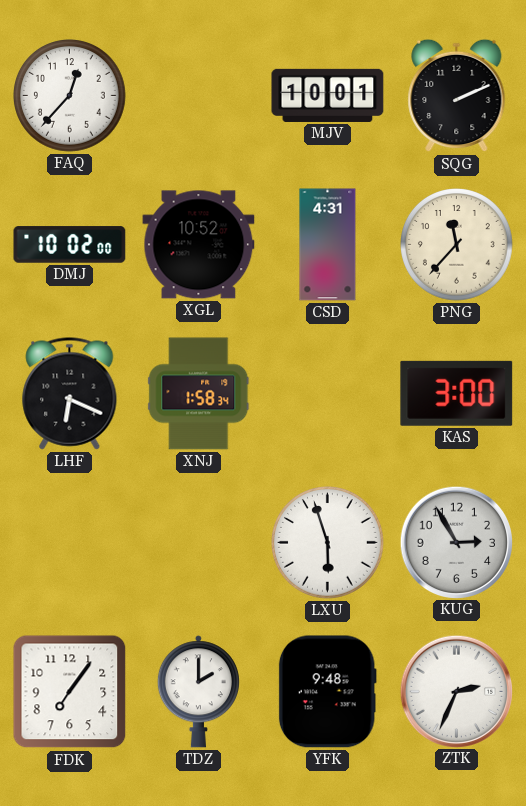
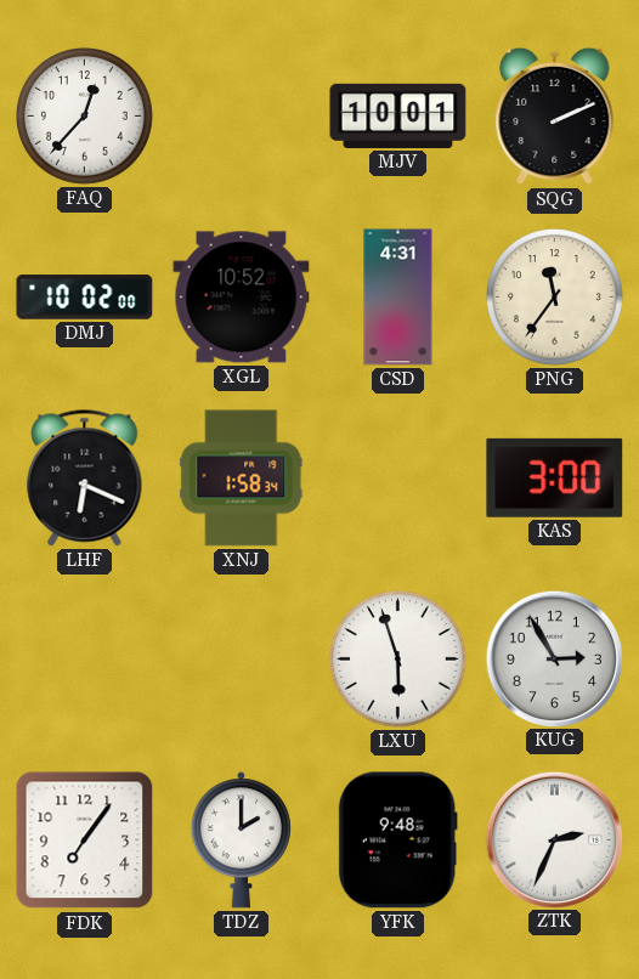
PNG: 11:37 -> 11:36
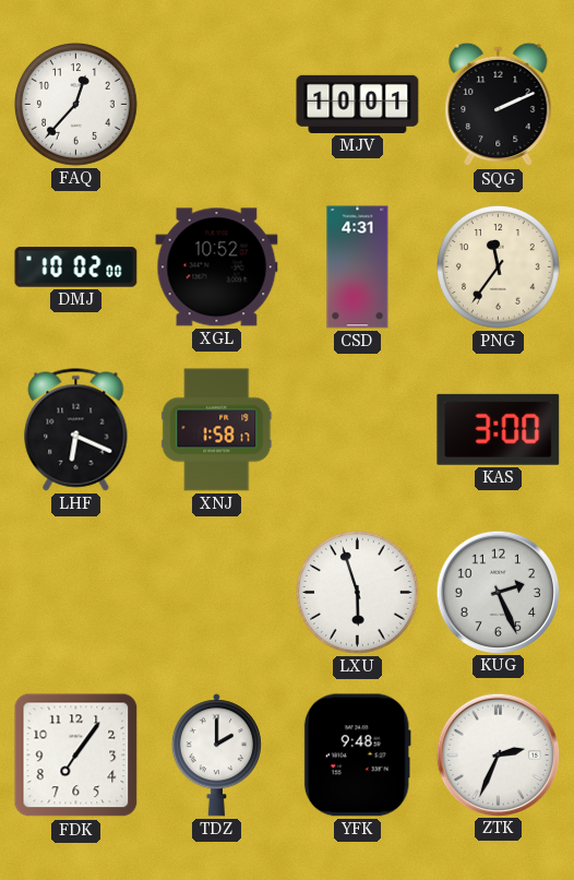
XNJ: 1:58:34 -> 1:58:17
KUG: 2:55 -> 2:26
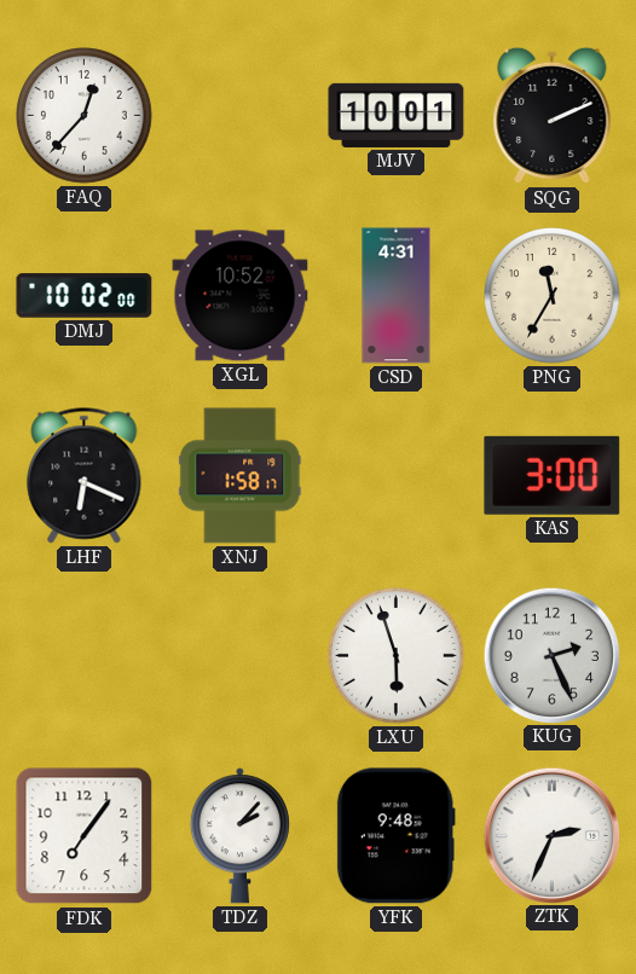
PNG: 11:36 -> 11:35
TDZ: 2:00 -> 2:07
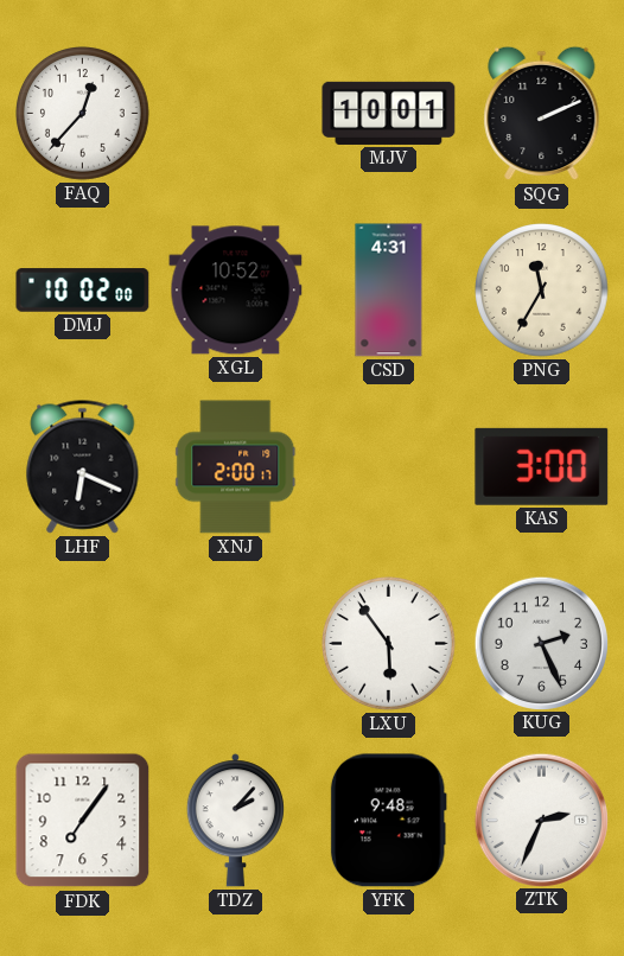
XNJ: 1:58 -> 2:00
LXU: 5:57 -> 5:54
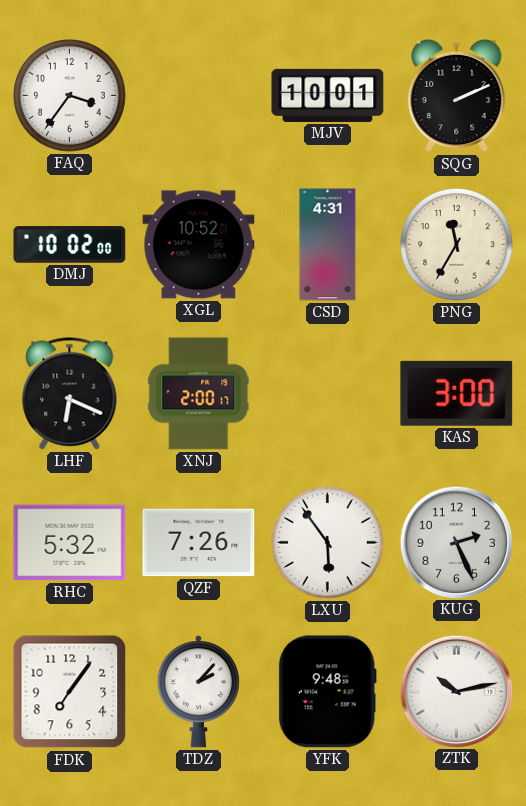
FAQ: 12:37 -> 3:36
RHC: none -> 5:32
QZF: none -> 7:26
ZTK: 2:34 -> 10:13
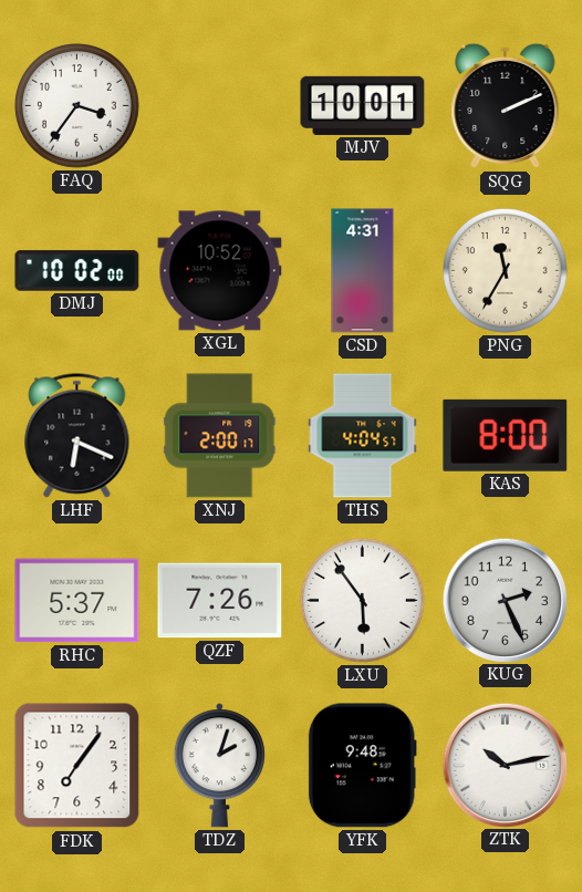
THS: none -> 4:04
KAS: 3:00 -> 8:00
RHC: 5:32 -> 5:37
TDZ: 2:07 -> 2:03
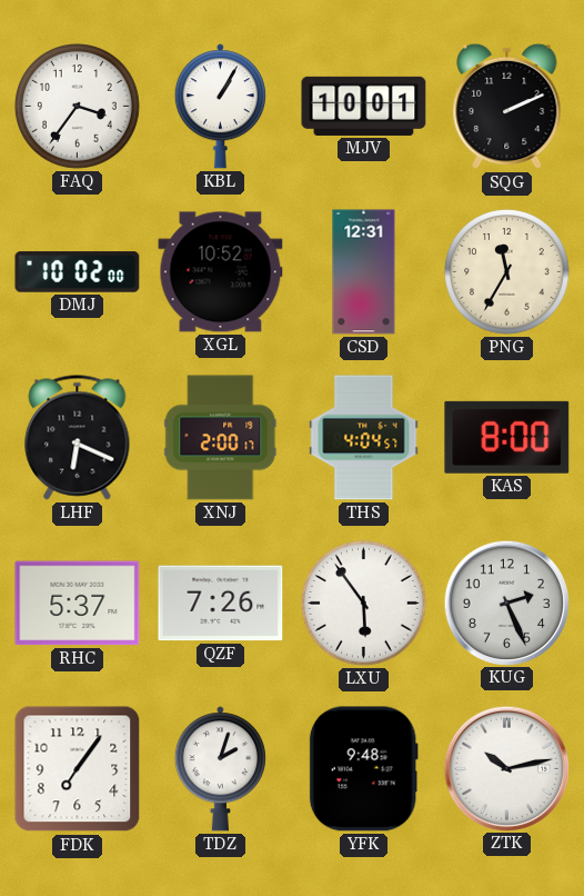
KBL: none -> 1:05
CSD: 4:31 -> 12:31
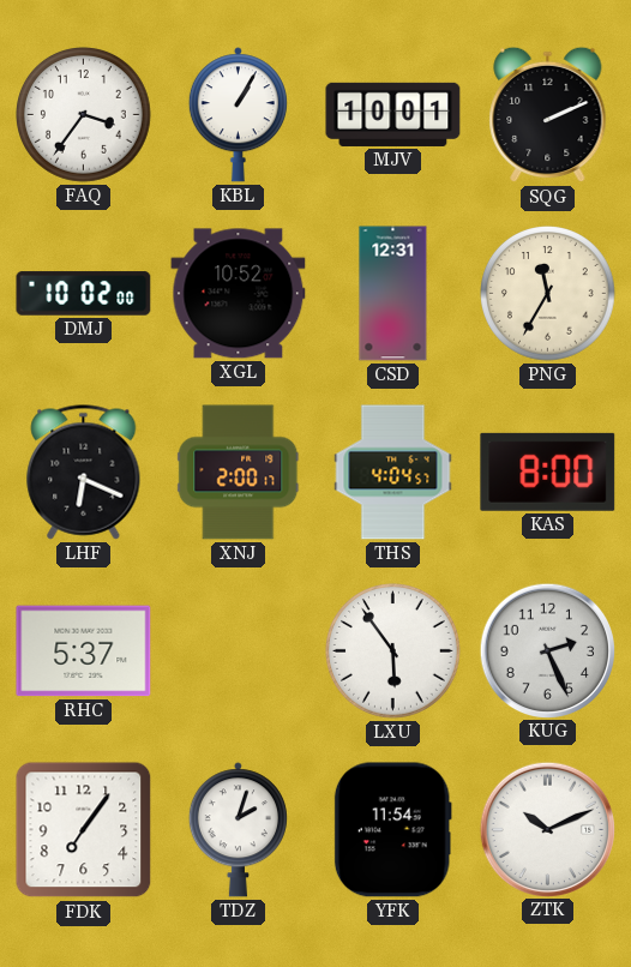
QZF: 7:26 -> none
YFK: 9:48 -> 11:54
ZTK: 10:13 -> 10:11
